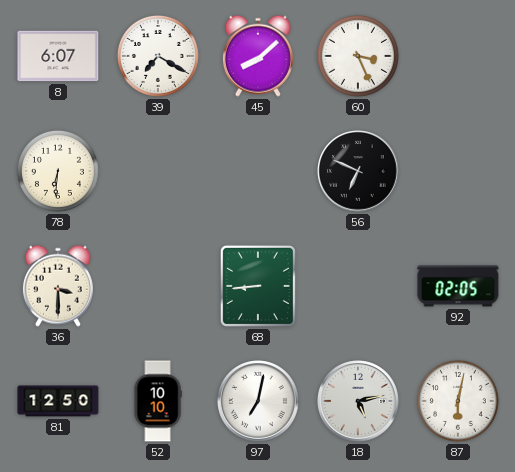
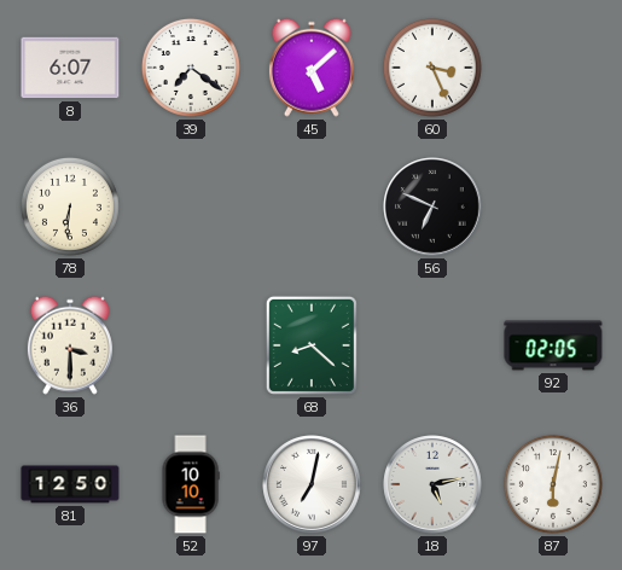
39: 7:20 -> 7:21
45: 8:08 -> 5:08
68: 8:44 -> 8:22
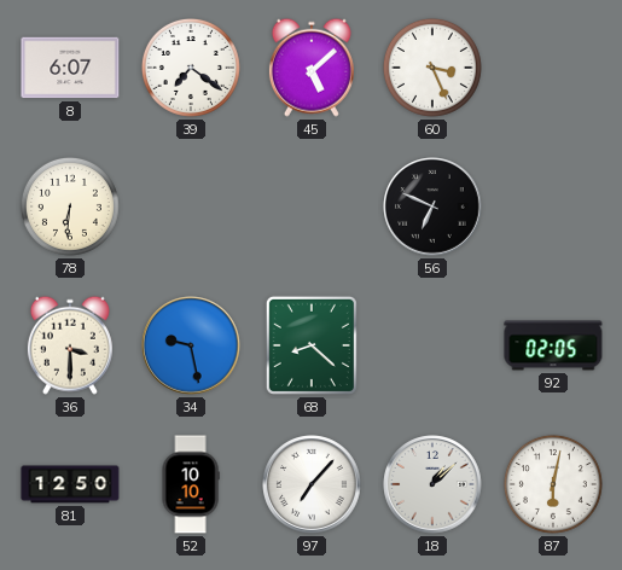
34: none -> 9:28
97: 7:02 -> 7:07
18: 5:13 -> 1:08
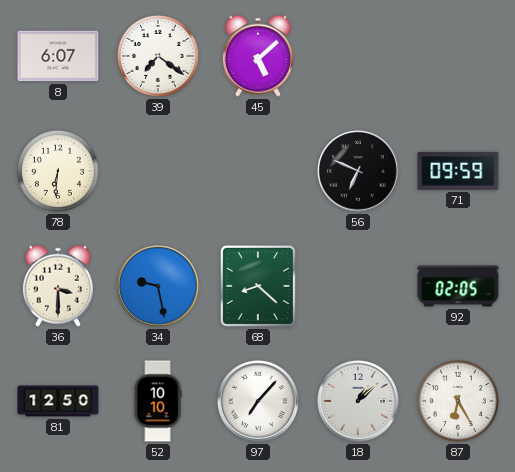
60: 3:26 -> none
71: none -> 09:59
87: 6:02 -> 6:25
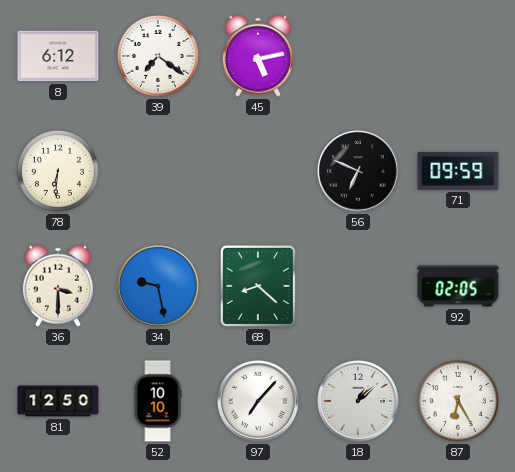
8: 6:07 -> 6:12
45: 5:08 -> 5:13
